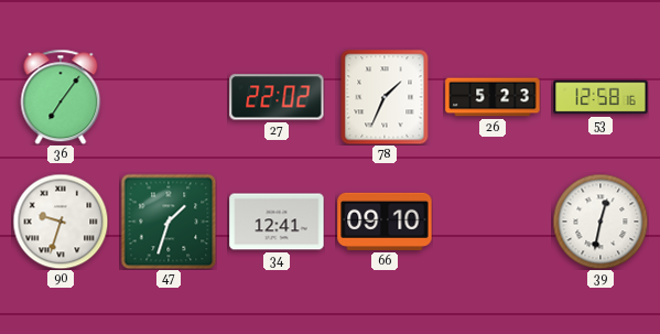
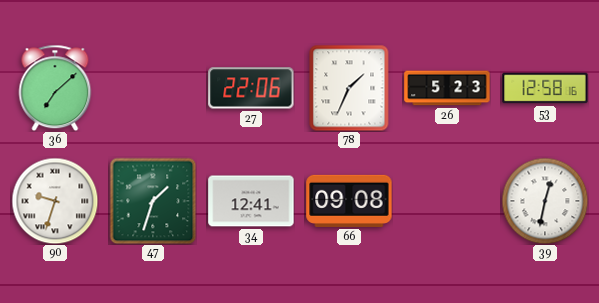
36: 7:06 -> 7:08
27: 22:02 -> 22:06
66: 09:10 -> 09:08
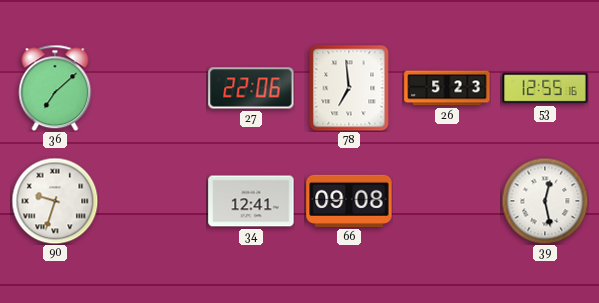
78: 1:34 -> 6:59
53: 12:58 -> 12:55
47: 1:33 -> none
39: 12:32 -> 12:28
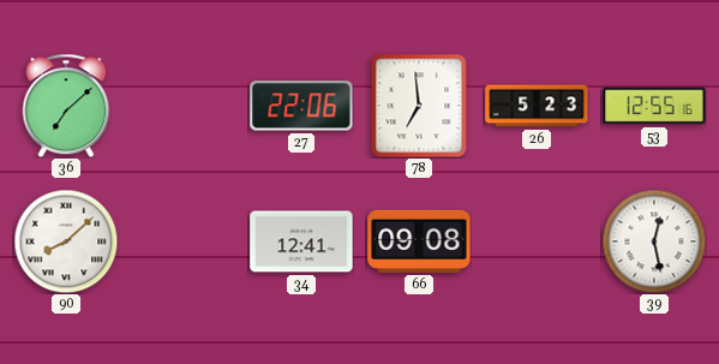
90: 9:33 -> 8:08
